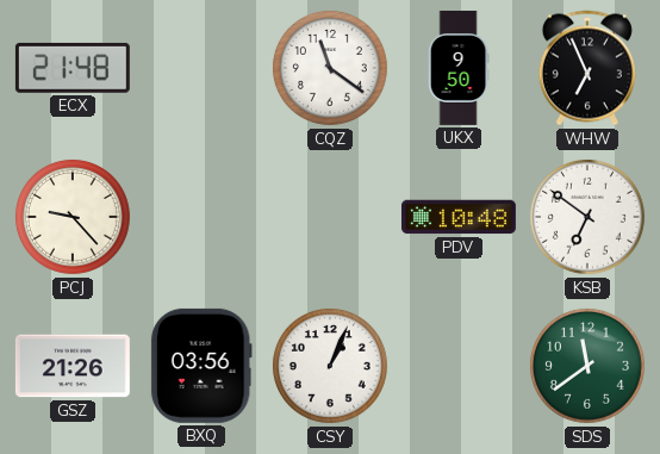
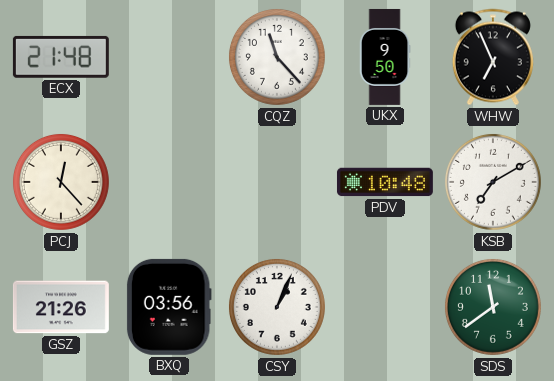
CQZ: 11:21 -> 11:23
PCJ: 9:23 -> 12:23
KSB: 6:51 -> 7:10
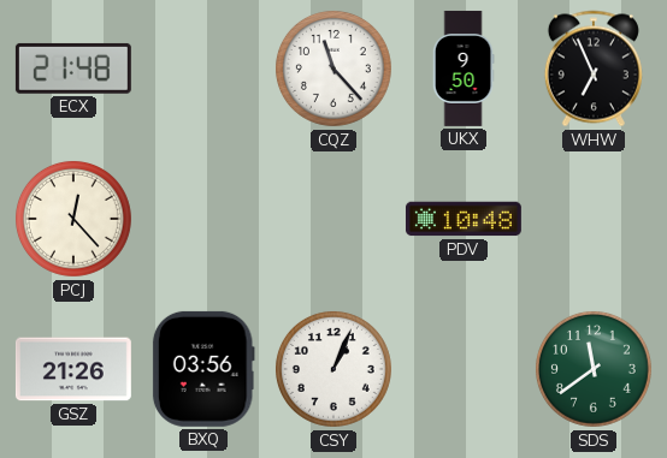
KSB: 7:10 -> none
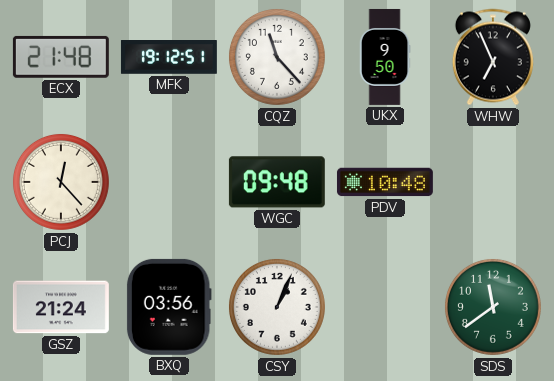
MFK: none -> 19:12
WGC: none -> 09:48
GSZ: 21:26 -> 21:24
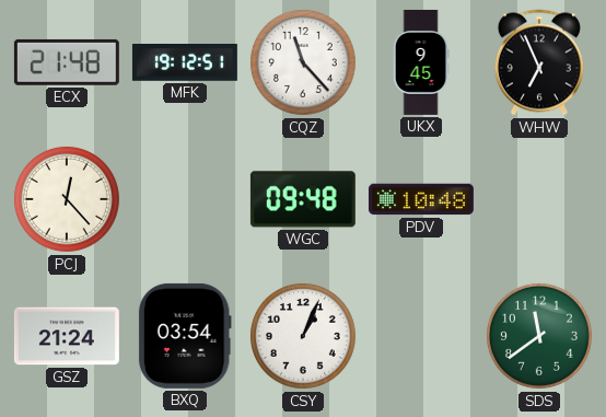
UKX: 9:50 -> 9:45
BXQ: 03:56 -> 03:54
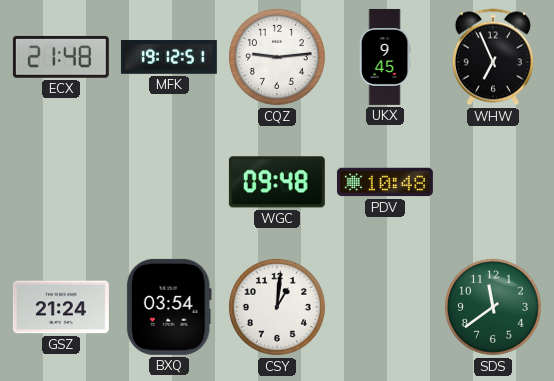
CQZ: 11:23 -> 9:14
PCJ: 12:23 -> none
CSY: 1:04 -> 1:01
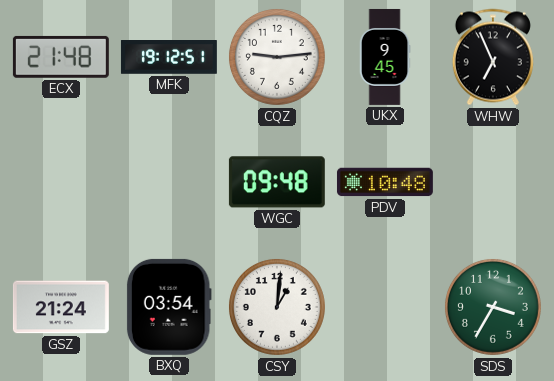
SDS: 11:39 -> 3:35
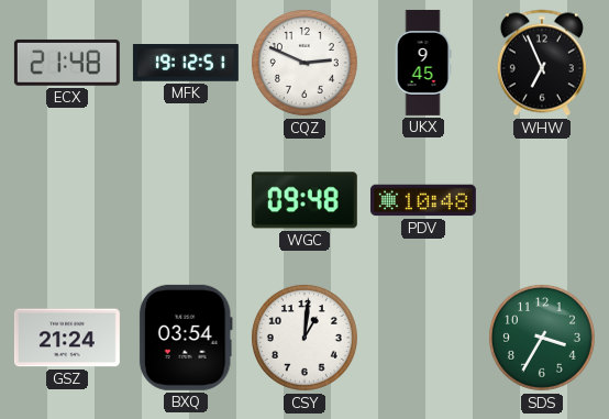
CQZ: 9:14 -> 2:49
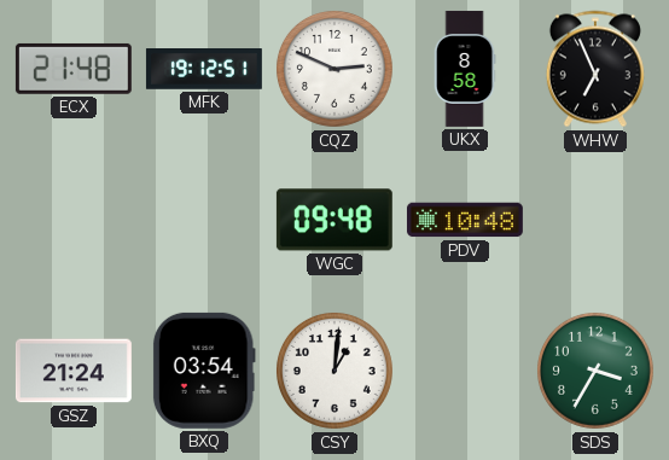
UKX: 9:45 -> 8:58
